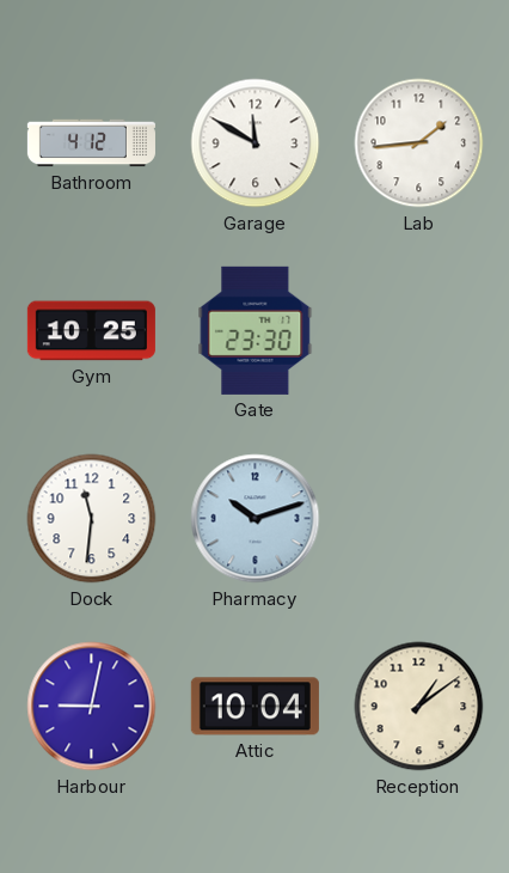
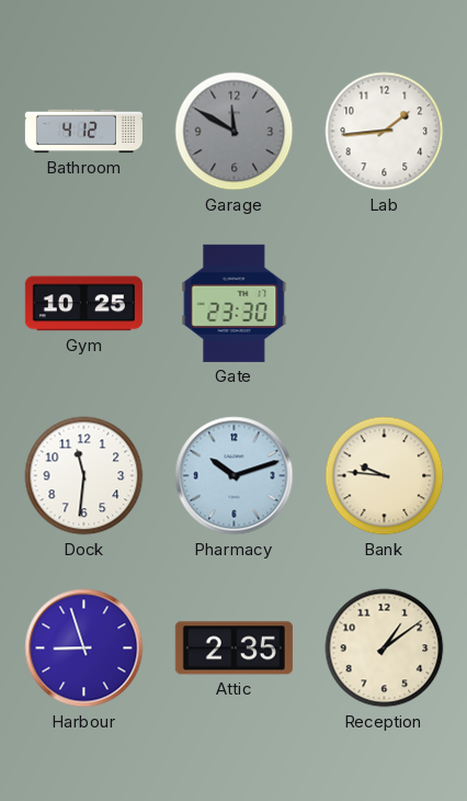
Garage dial: white -> grey
Bank: none -> 9:46
Harbour: 9:02 -> 8:57
Attic: 10:04 -> 2:35
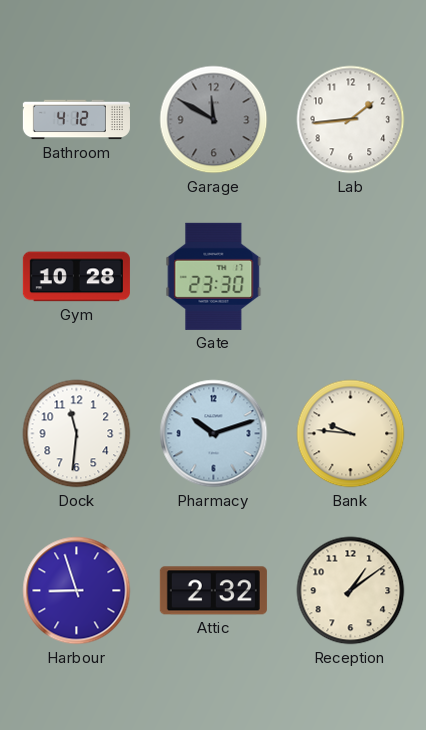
Gym: 10:25 -> 10:28
Attic: 2:35 -> 2:32
